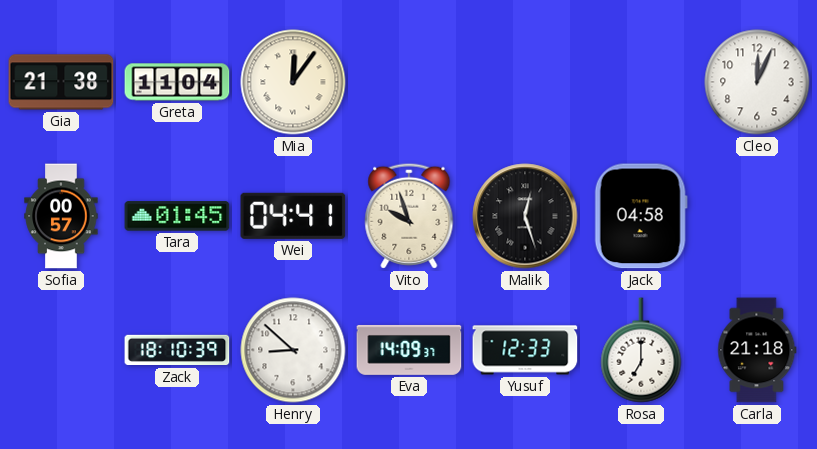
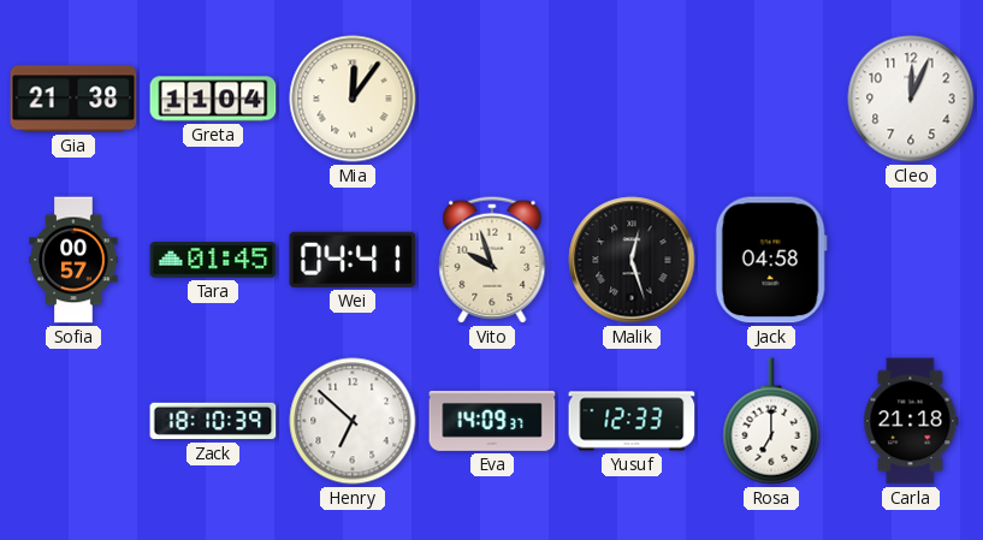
Henry: 8:52 -> 6:52
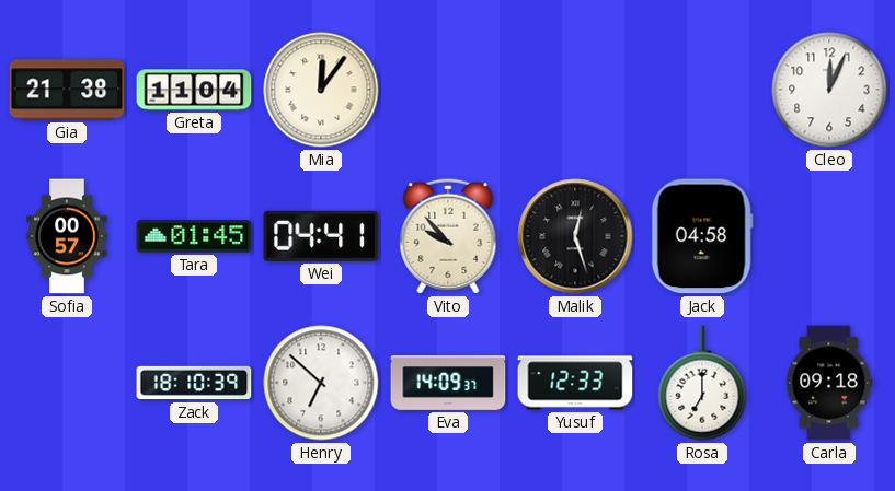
Vito: 9:57 -> 9:53
Carla: 21:18 -> 09:18
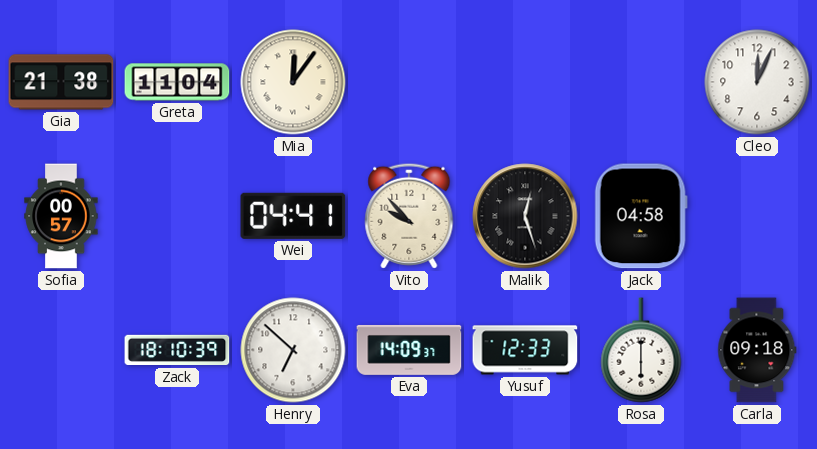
Tara: 01:45 -> none
Rosa: 7:00 -> 6:00
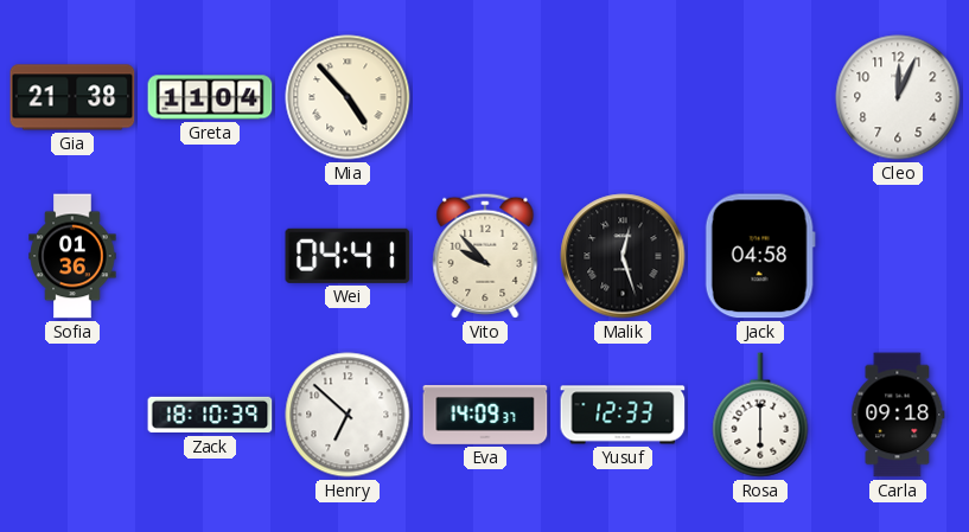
Mia: 12:06 -> 4:53
Sofia: 00:57 -> 01:36
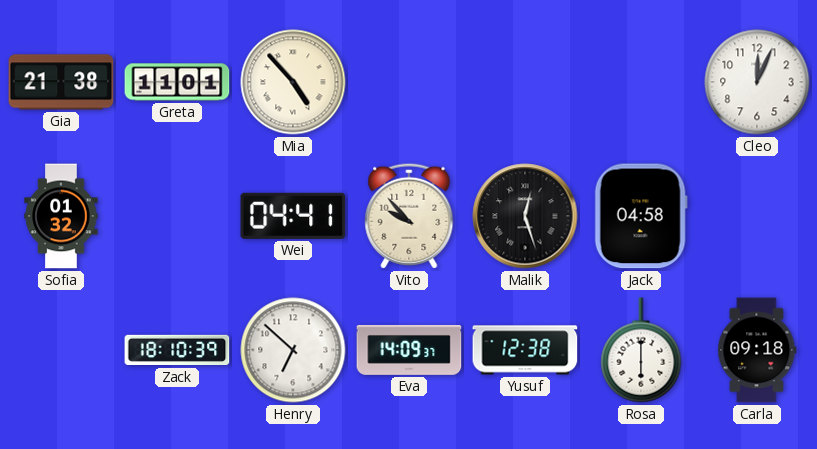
Greta: 11:04 -> 11:01
Sofia: 01:36 -> 01:32
Yusuf: 12:33 -> 12:38
